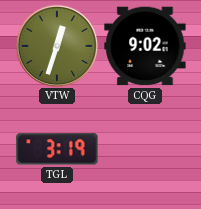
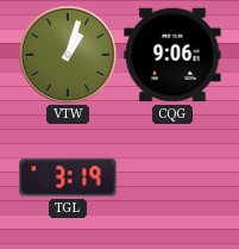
VTW: 12:33 -> 1:03
CQG: 9:02 -> 9:06
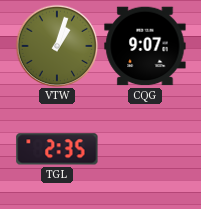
CQG: 9:06 -> 9:07
TGL: 3:19 -> 2:35
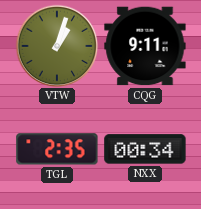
CQG: 9:07 -> 9:11
NXX: none -> 00:34
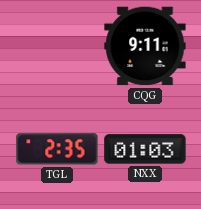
VTW: 1:03 -> none
NXX: 00:34 -> 01:03
